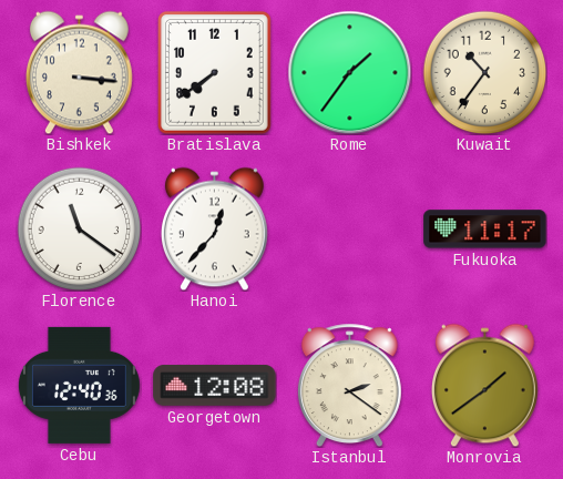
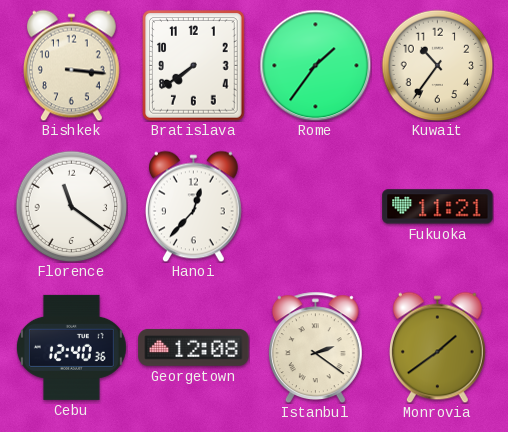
Fukuoka: 11:17 -> 11:21
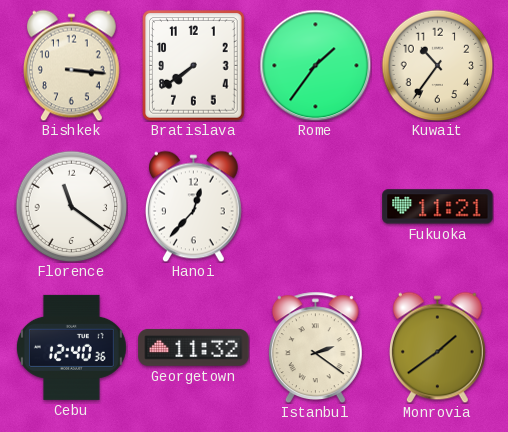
Georgetown: 12:08 -> 11:32
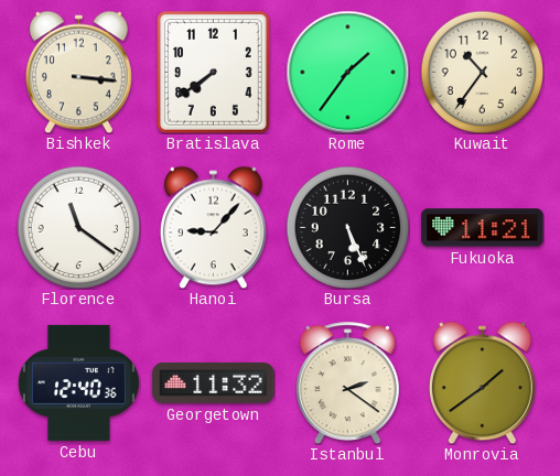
Hanoi: 12:37 -> 9:07
Bursa: none -> 5:26
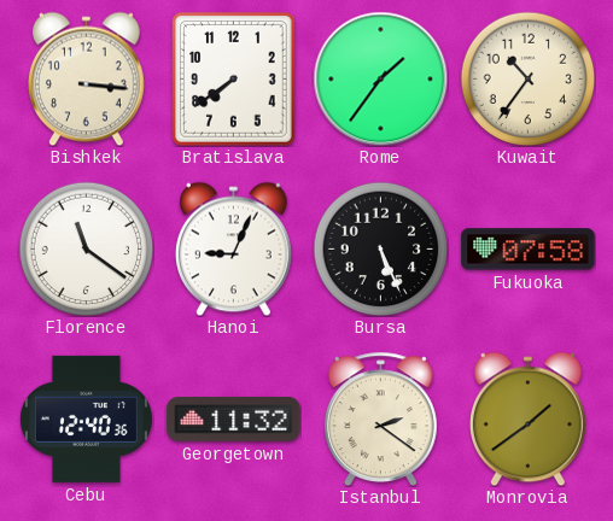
Hanoi: 9:07 -> 9:04
Fukuoka: 11:21 -> 07:58
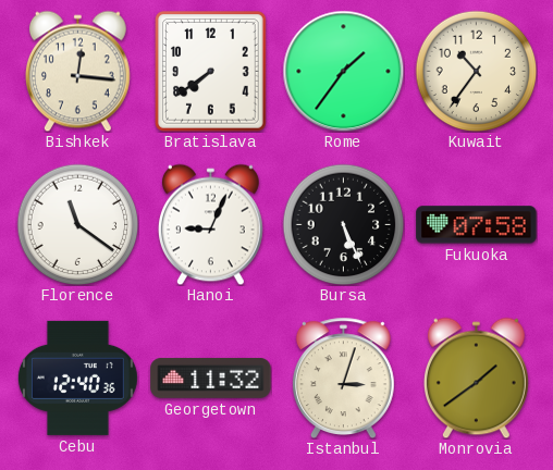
Bishkek: 3:16 -> 12:16
Istanbul: 2:21 -> 3:03
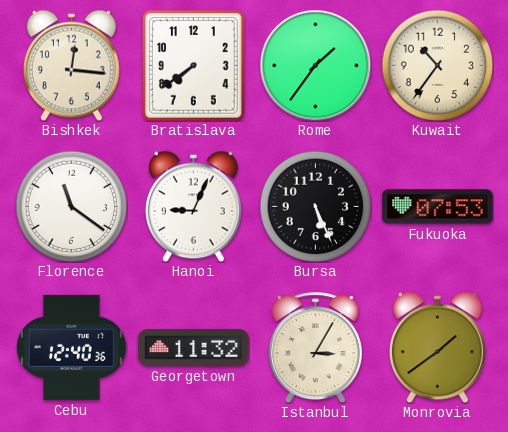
Fukuoka: 07:58 -> 07:53
Istanbul: 3:03 -> 3:05
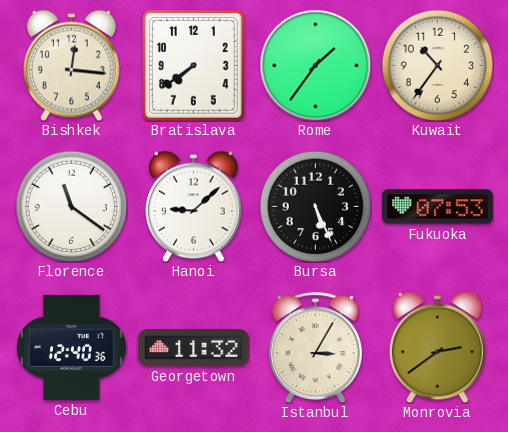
Hanoi: 9:04 -> 9:08
Monrovia: 1:39 -> 2:39
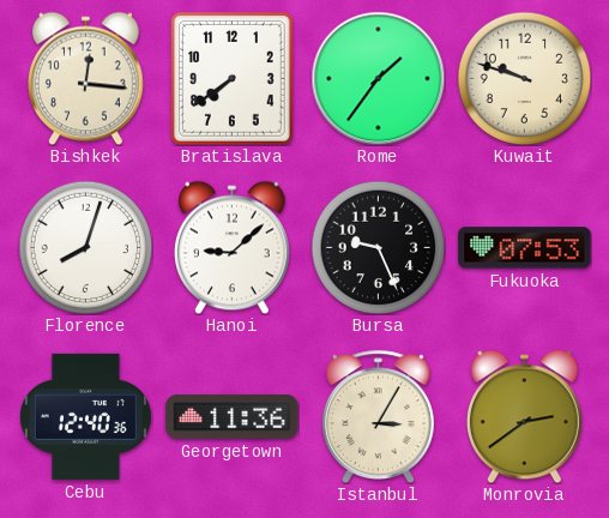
Kuwait: 10:36 -> 9:48
Florence: 11:21 -> 8:03
Bursa: 5:26 -> 9:26
Georgetown: 11:32 -> 11:36
